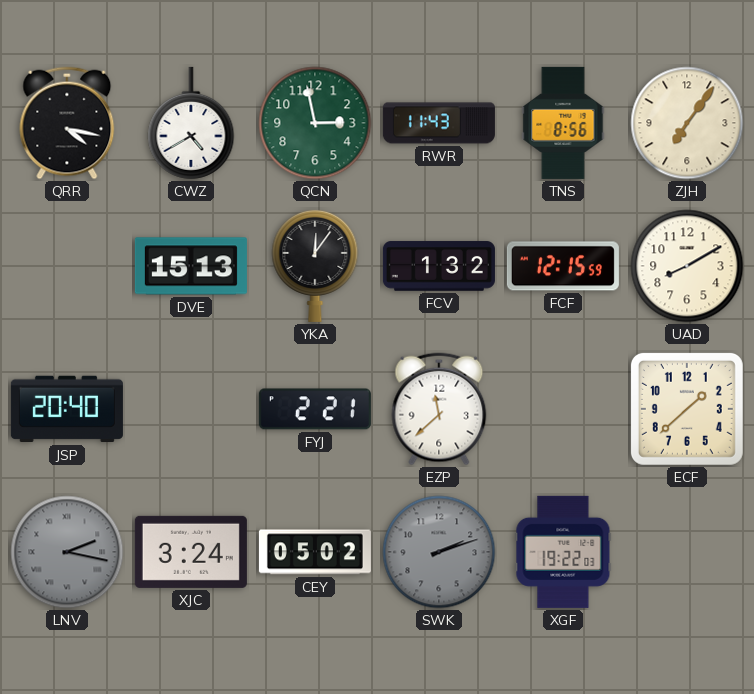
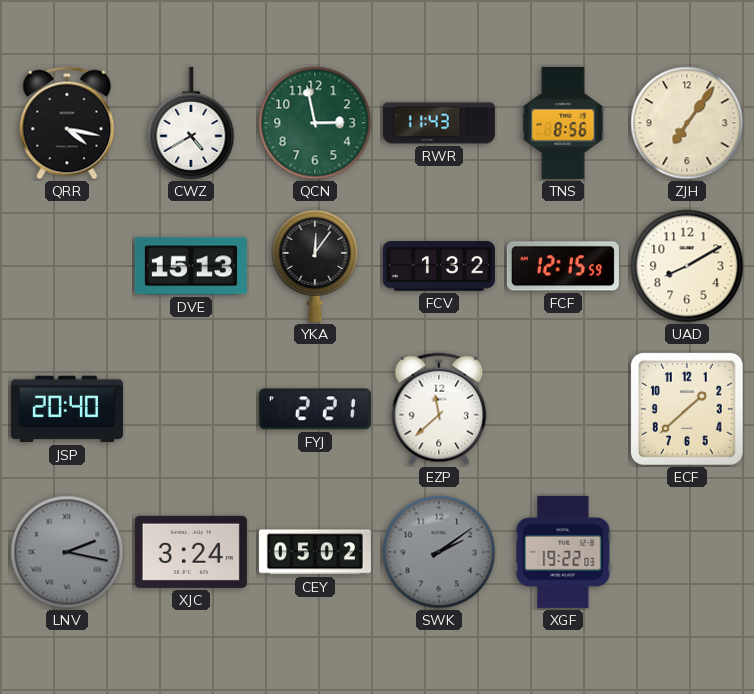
SWK: 2:12 -> 2:09
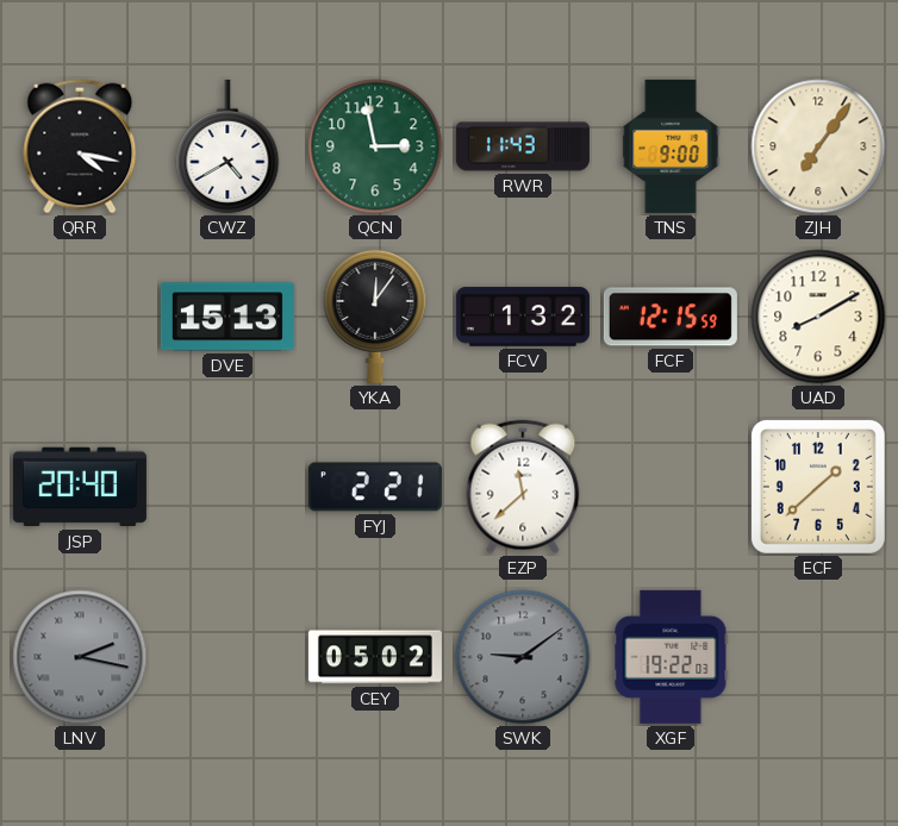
TNS: 8:56 -> 9:00
XJC: 3:24 -> none
SWK: 2:09 -> 9:09
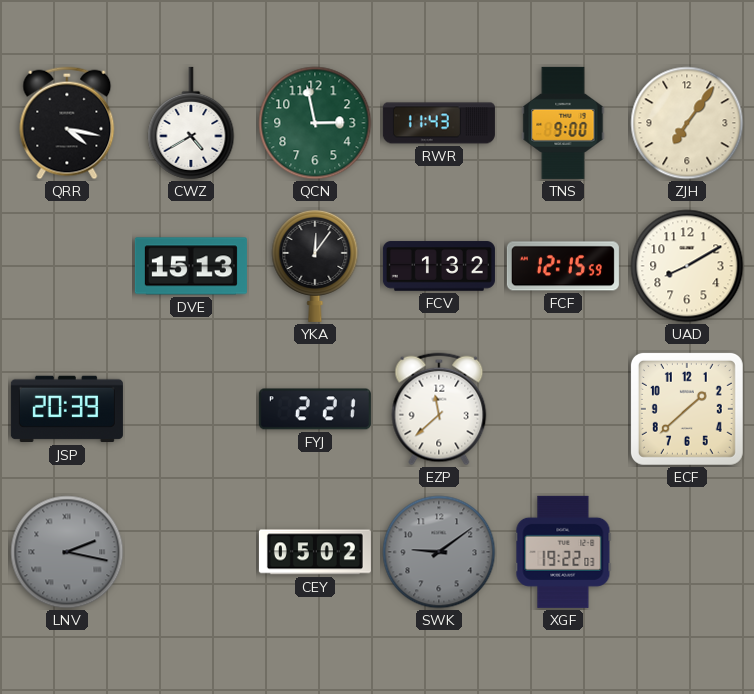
JSP: 20:40 -> 20:39
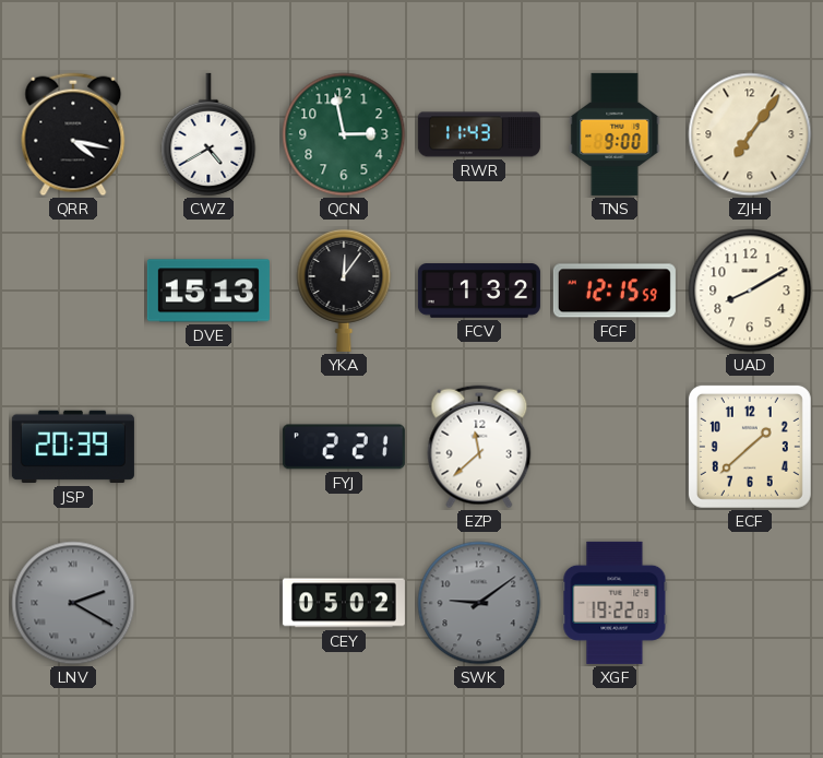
LNV: 2:17 -> 2:20
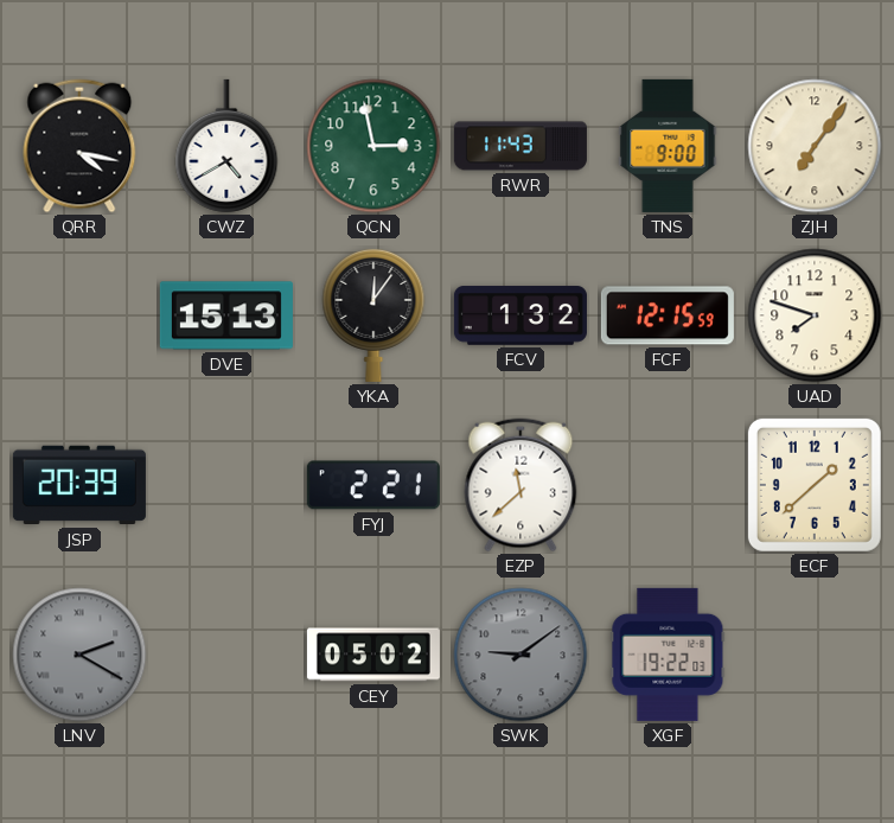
UAD: 8:10 -> 7:48
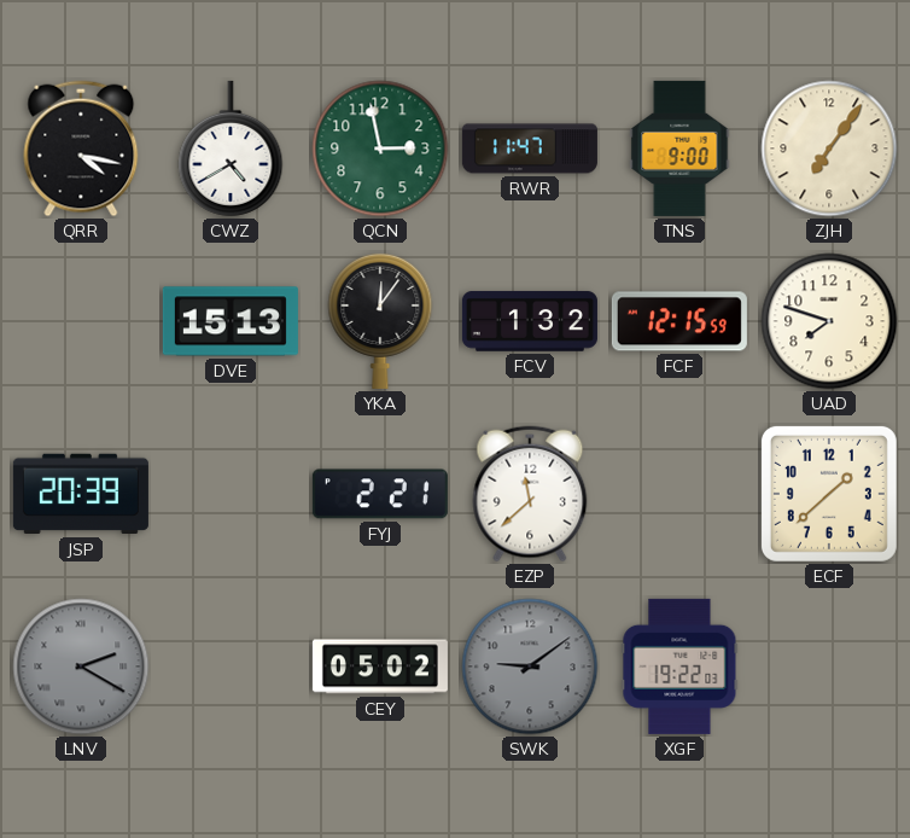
RWR: 11:43 -> 11:47
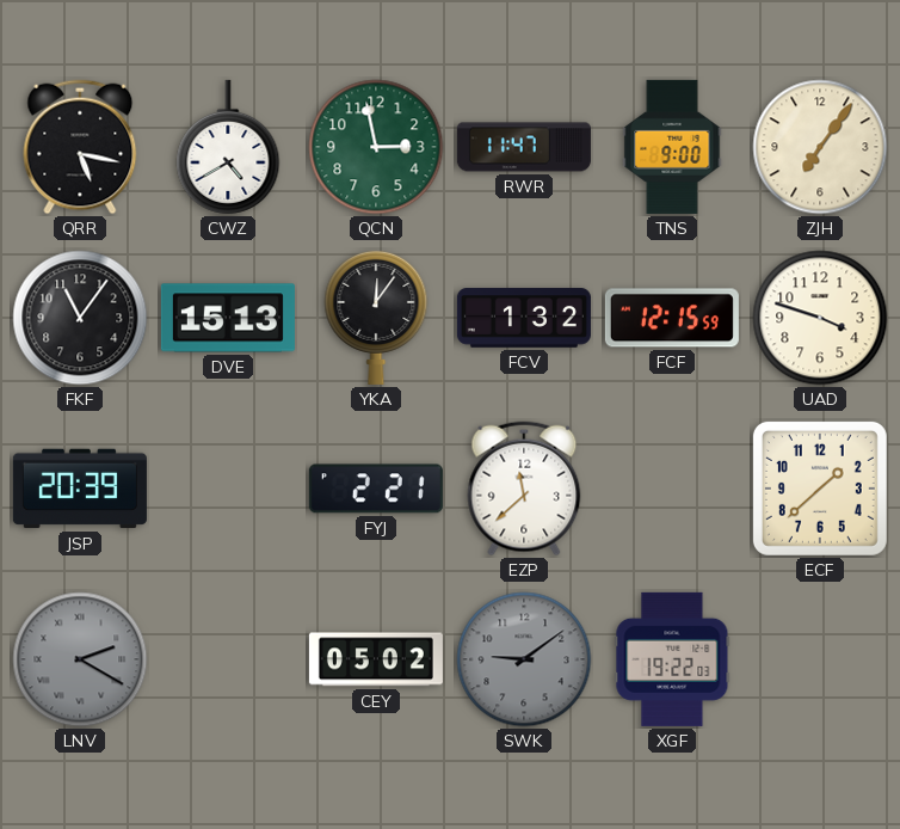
QRR: 4:17 -> 5:17
FKF: none -> 11:06
UAD: 7:48 -> 3:48
